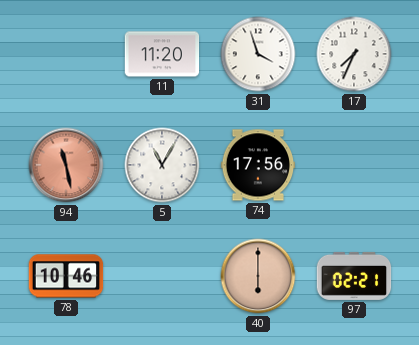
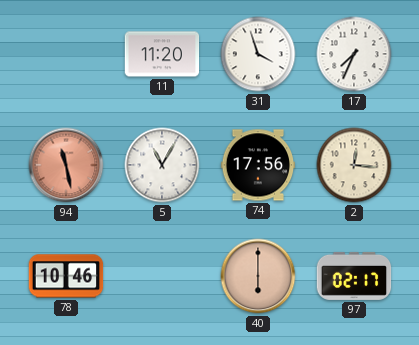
2: none -> 12:16
97: 02:21 -> 02:17
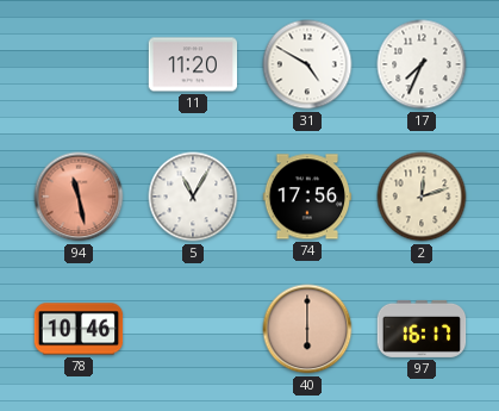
31: 3:57 -> 4:50
2: 12:16 -> 12:12
97: 02:17 -> 16:17
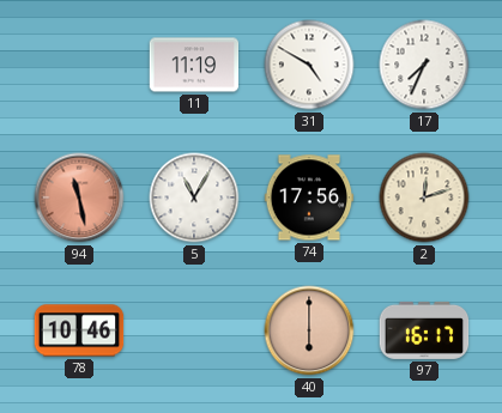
11: 11:20 -> 11:19
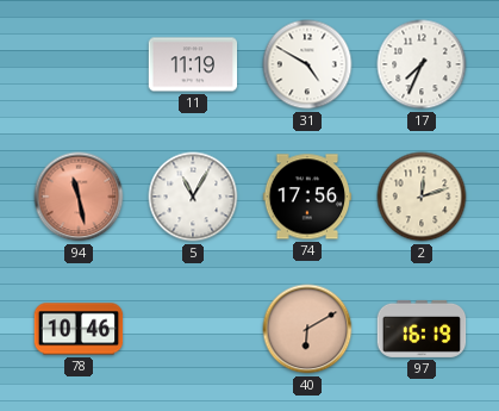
40: 6:00 -> 6:10
97: 16:17 -> 16:19
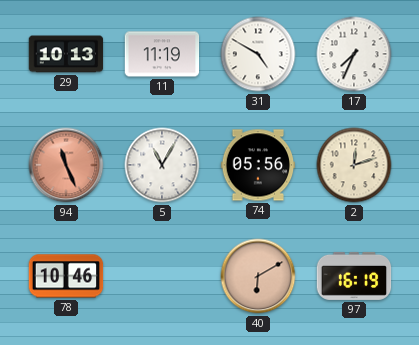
29: none -> 10:13
94: 11:28 -> 11:26
74: 17:56 -> 05:56
